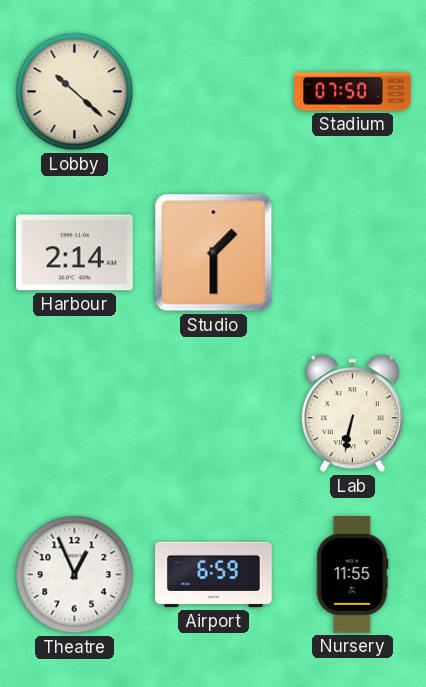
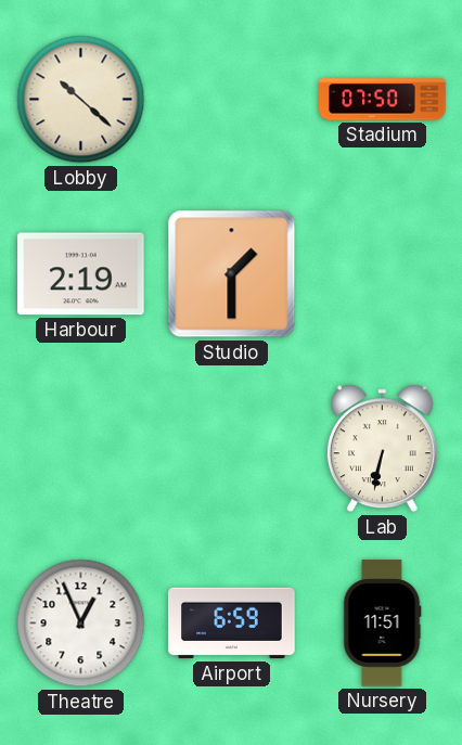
Harbour: 2:14 -> 2:19
Nursery: 11:55 -> 11:51
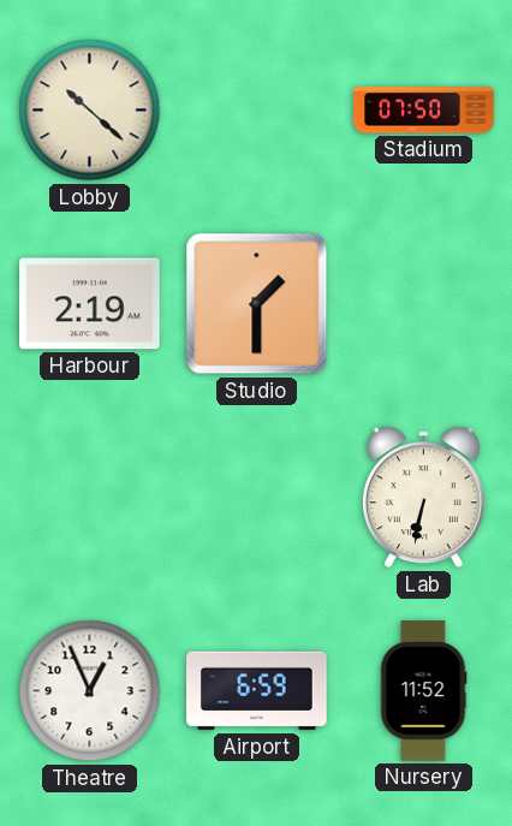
Nursery: 11:51 -> 11:52
